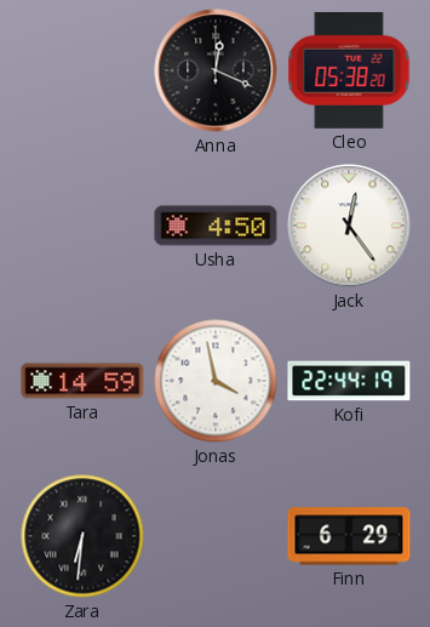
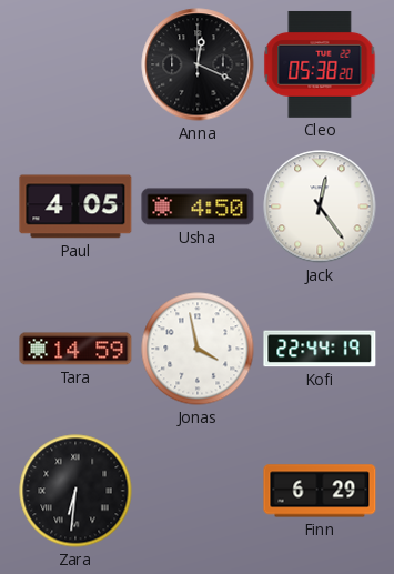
Paul: none -> 4:05
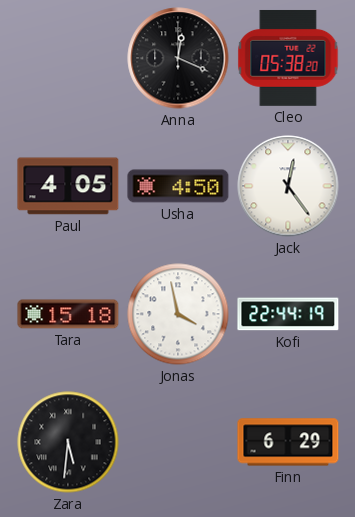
Tara: 14:59 -> 15:18
Zara: 6:31 -> 5:31
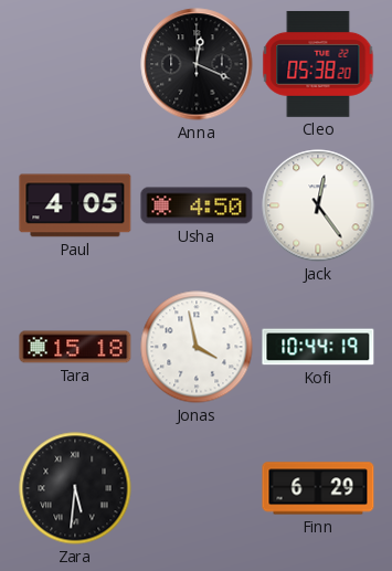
Kofi: 22:44 -> 10:44
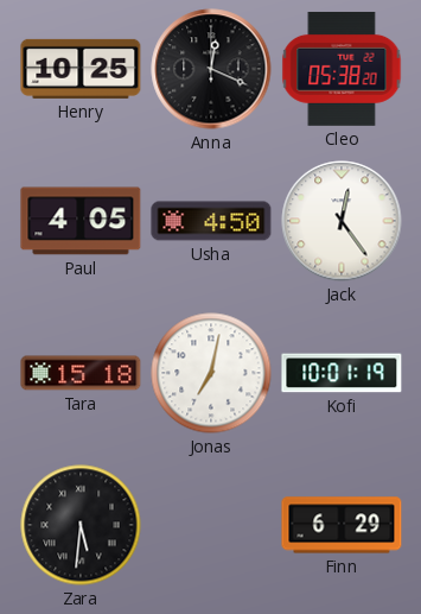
Henry: none -> 10:25
Jonas: 3:58 -> 7:02
Kofi: 10:44 -> 10:01
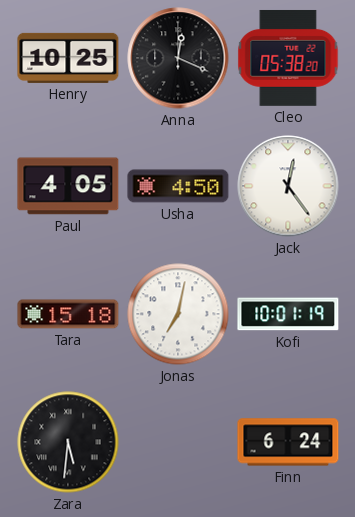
Finn: 6:29 -> 6:24
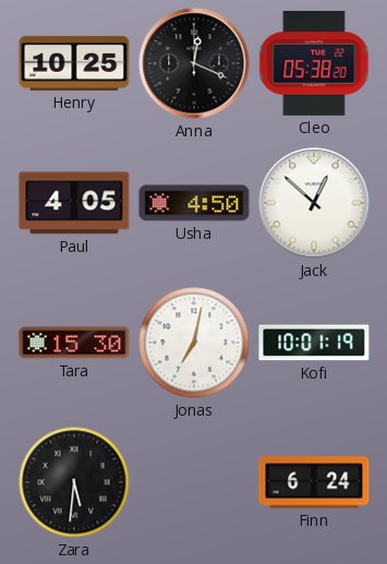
Jack: 12:24 -> 12:52
Tara: 15:18 -> 15:30
